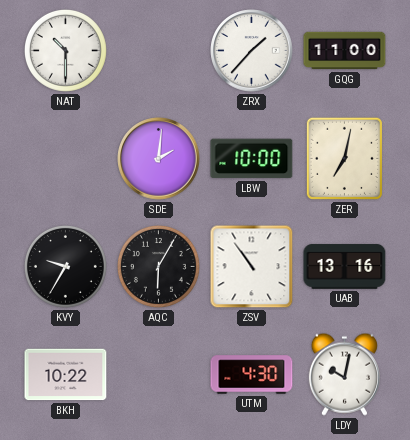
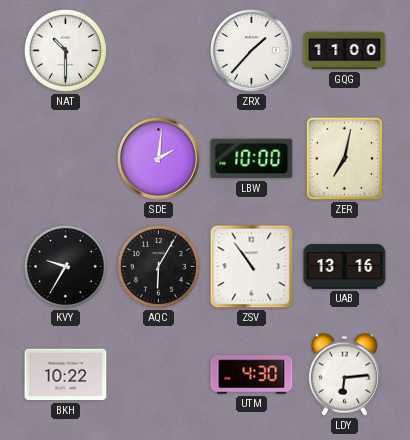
LDY: 10:02 -> 6:14
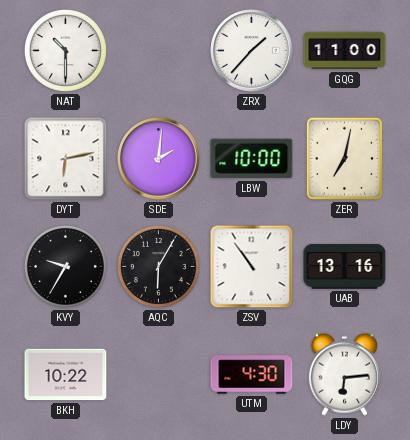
DYT: none -> 6:13
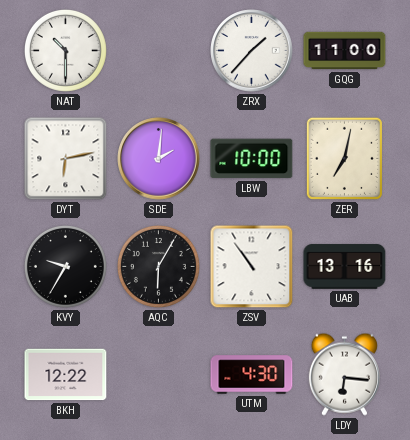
BKH: 10:22 -> 12:22
LDY: 6:14 -> 6:16
